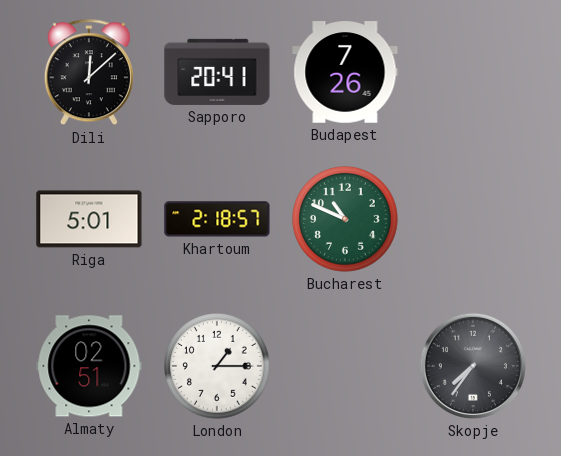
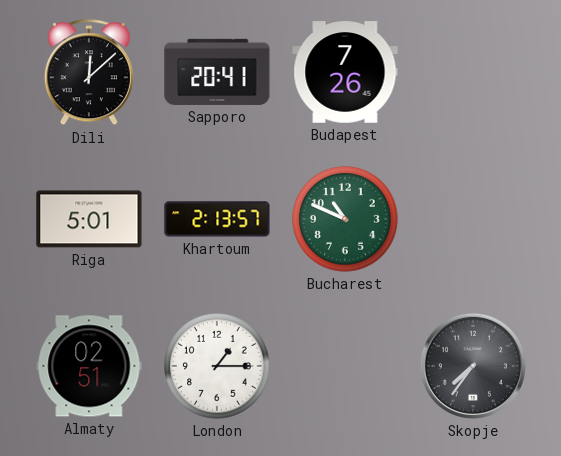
Khartoum: 2:18 -> 2:13
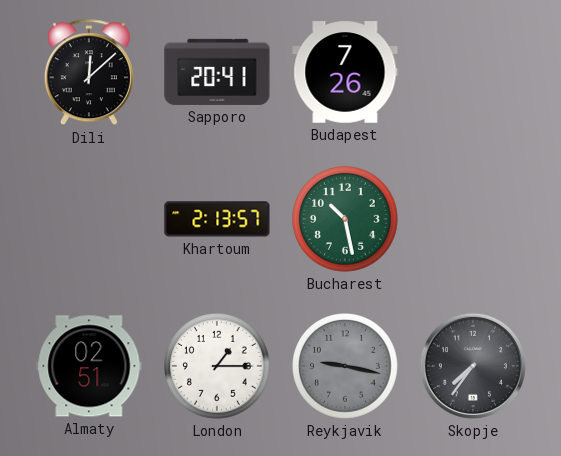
Riga: 5:01 -> none
Bucharest: 10:49 -> 10:28
Reykjavik: none -> 9:17
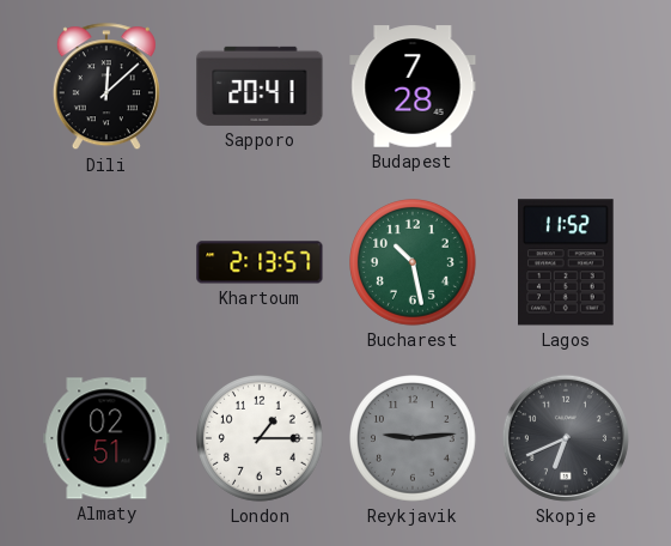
Budapest: 7:26 -> 7:28
Lagos: none -> 11:52
Reykjavik: 9:17 -> 9:14
Skopje: 7:36 -> 6:41
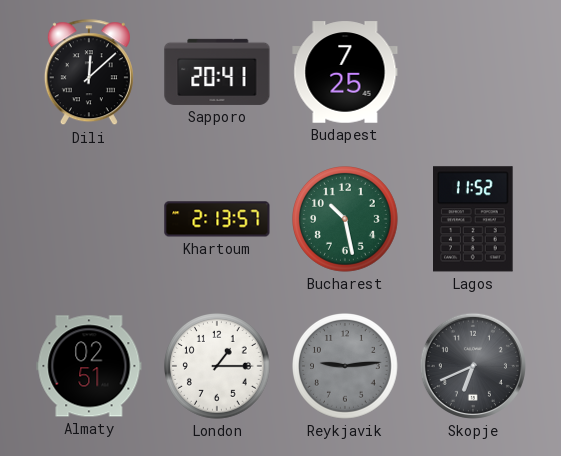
Budapest: 7:28 -> 7:25
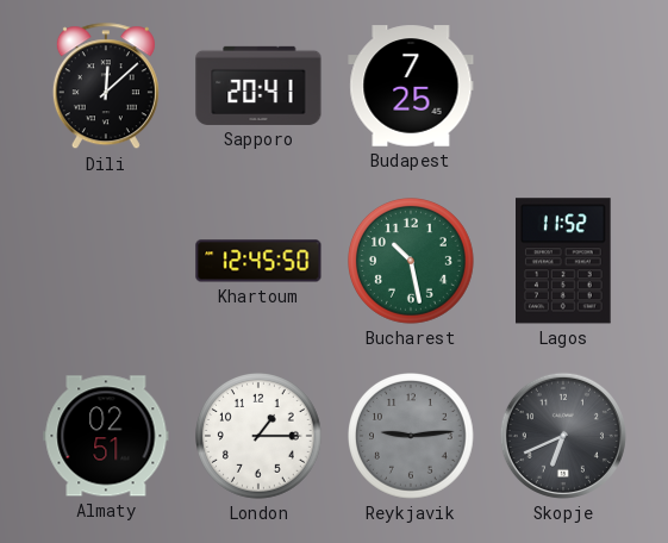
Khartoum: 2:13 -> 12:45
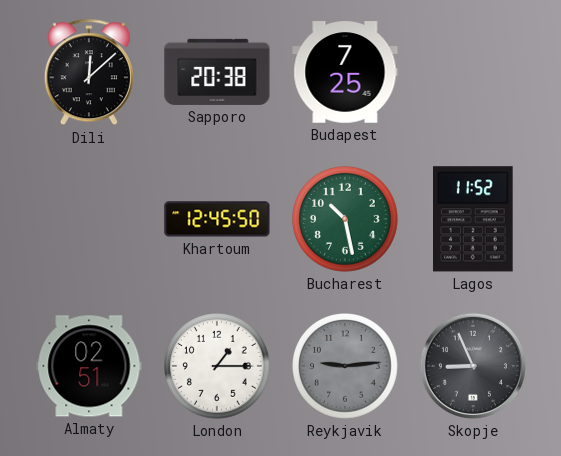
Sapporo: 20:41 -> 20:38
Skopje: 6:41 -> 8:56
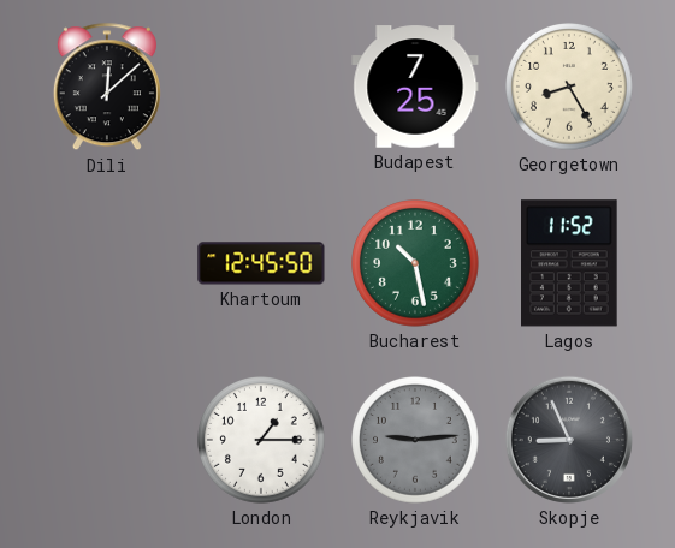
Sapporo: 20:38 -> none
Georgetown: none -> 8:25
Almaty: 02:51 -> none
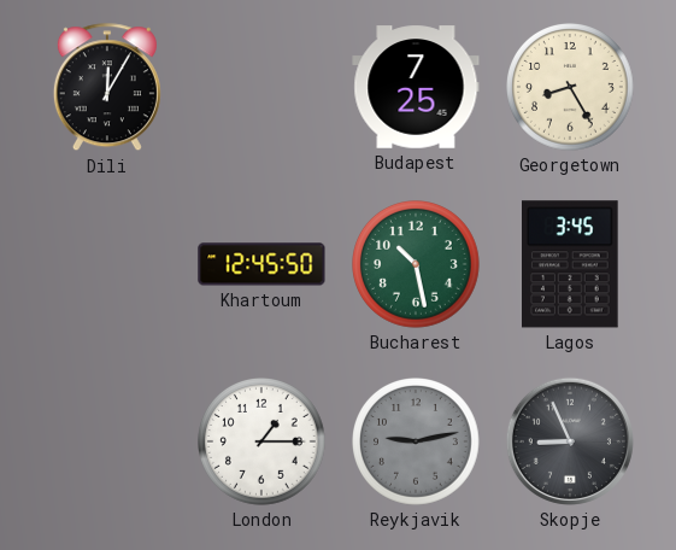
Dili: 12:08 -> 12:05
Lagos: 11:52 -> 3:45
Reykjavik: 9:14 -> 9:13
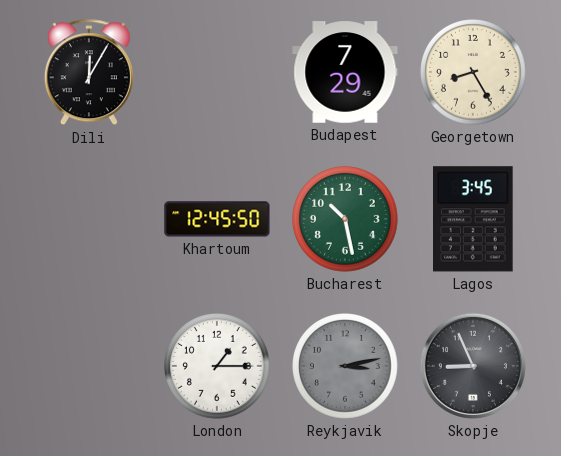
Budapest: 7:25 -> 7:29
Reykjavik: 9:13 -> 3:13
